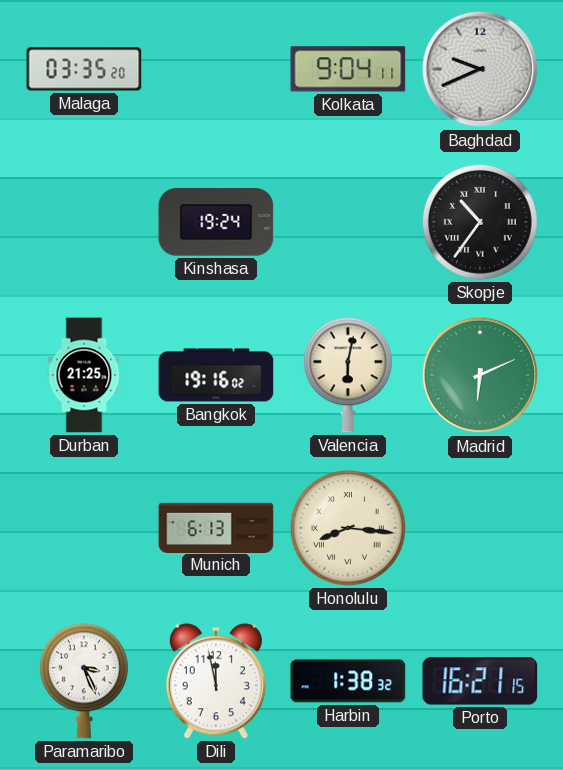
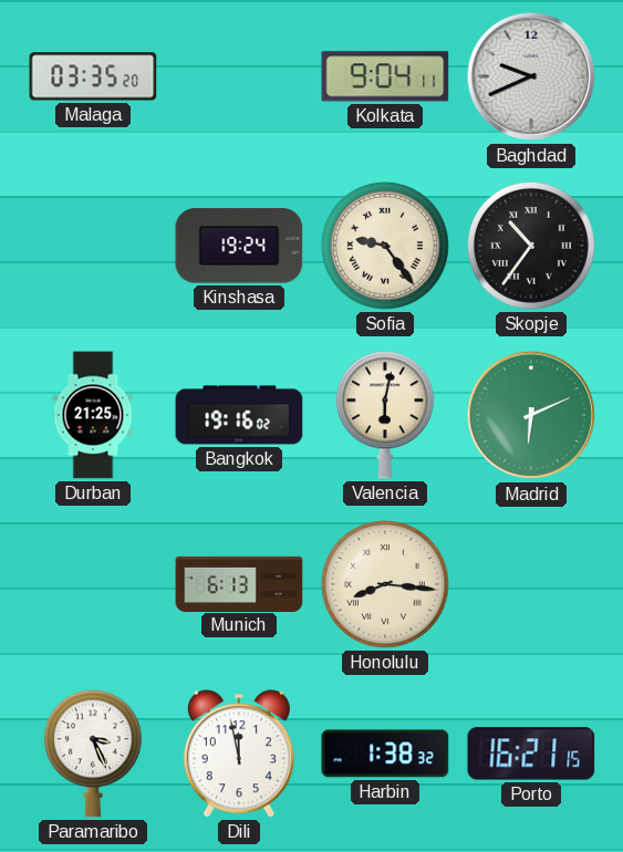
Sofia: none -> 9:24
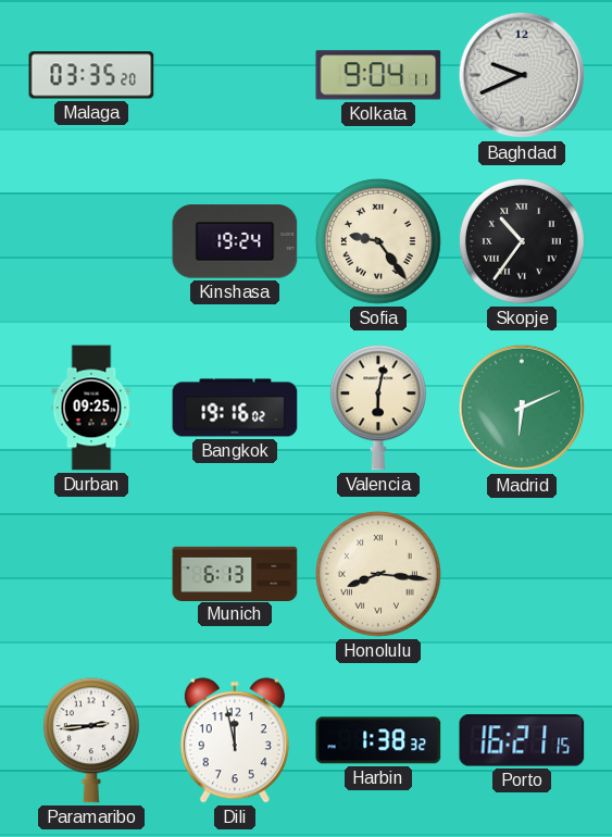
Durban: 21:25 -> 09:25
Paramaribo: 3:26 -> 2:44
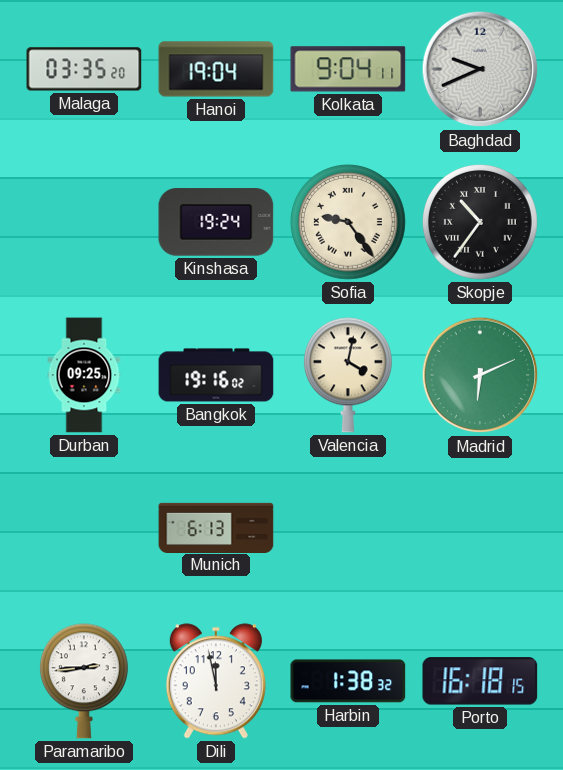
Hanoi: none -> 19:04
Valencia: 6:02 -> 4:02
Honolulu: 8:16 -> none
Porto: 16:21 -> 16:18
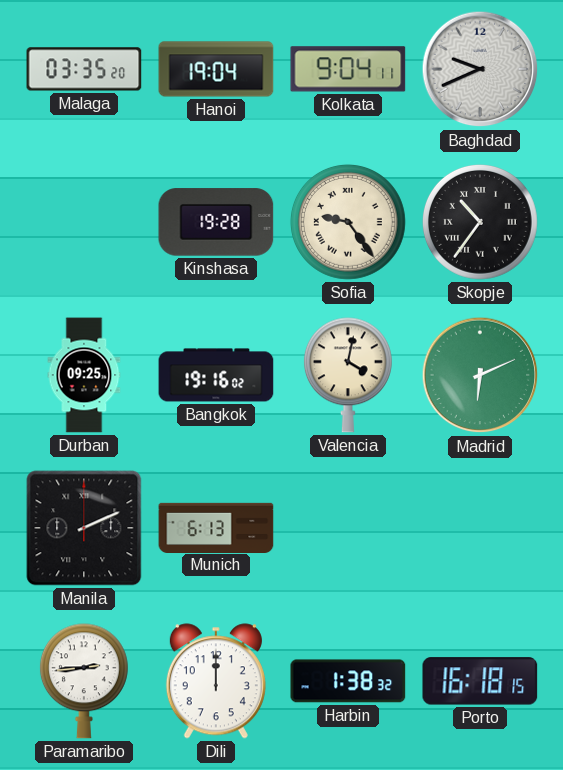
Kinshasa: 19:24 -> 19:28
Manila: none -> 2:11
Dili: 11:58 -> 12:00
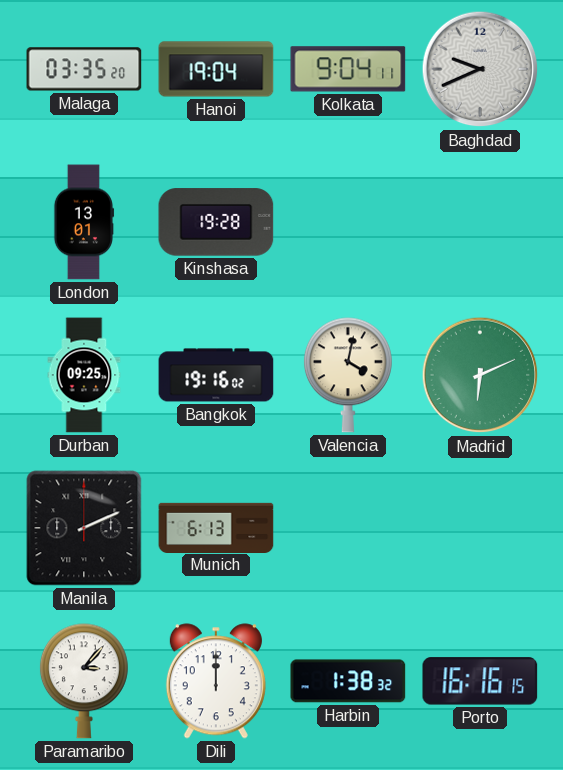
London: none -> 13:01
Sofia: 9:24 -> none
Skopje: 10:36 -> none
Paramaribo: 2:44 -> 3:07
Porto: 16:18 -> 16:16
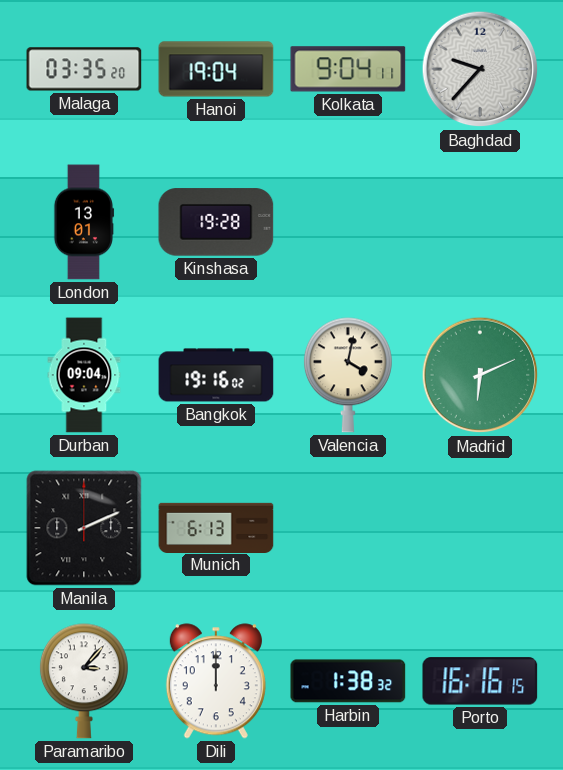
Baghdad: 9:41 -> 9:37
Durban: 09:25 -> 09:04
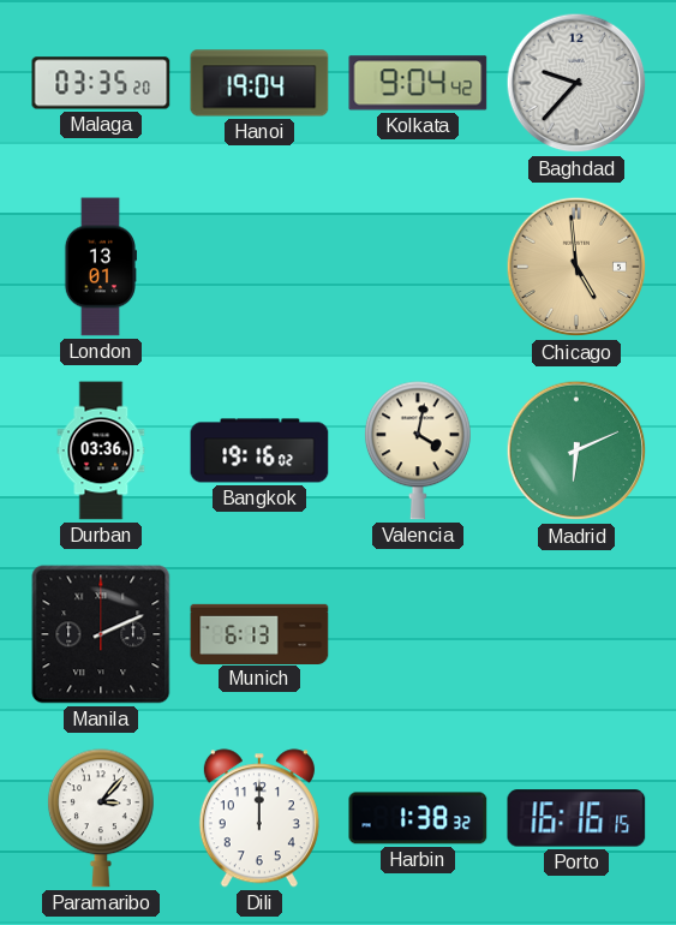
Kolkata: 9:04:11 -> 9:04:42
Kinshasa: 19:28 -> none
Chicago: none -> 4:59
Durban: 09:04 -> 03:36
